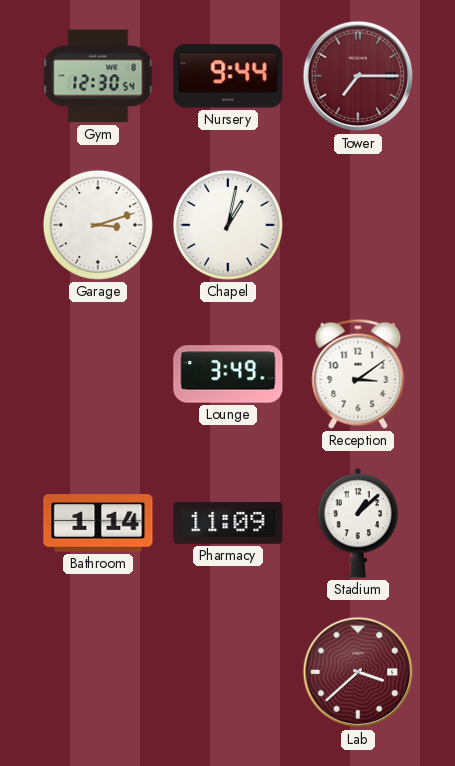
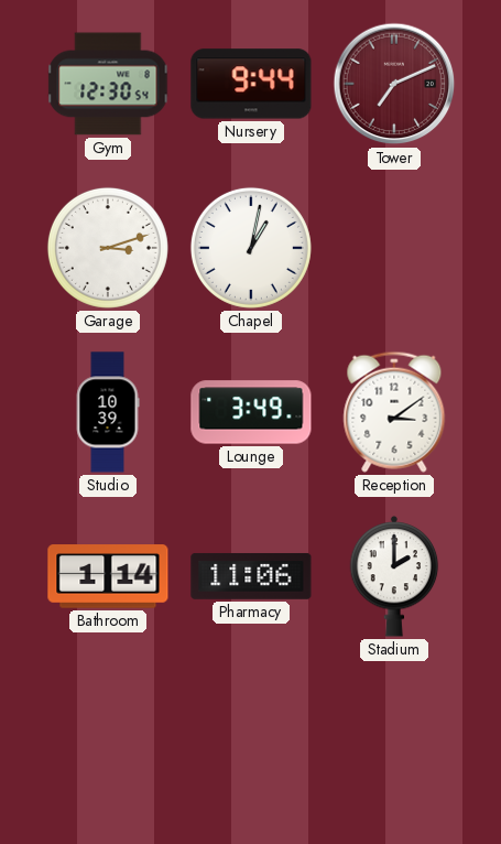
Tower: 7:15 -> 7:11
Studio: none -> 10:39
Pharmacy: 11:09 -> 11:06
Stadium: 1:08 -> 2:00
Lab: 3:38 -> none
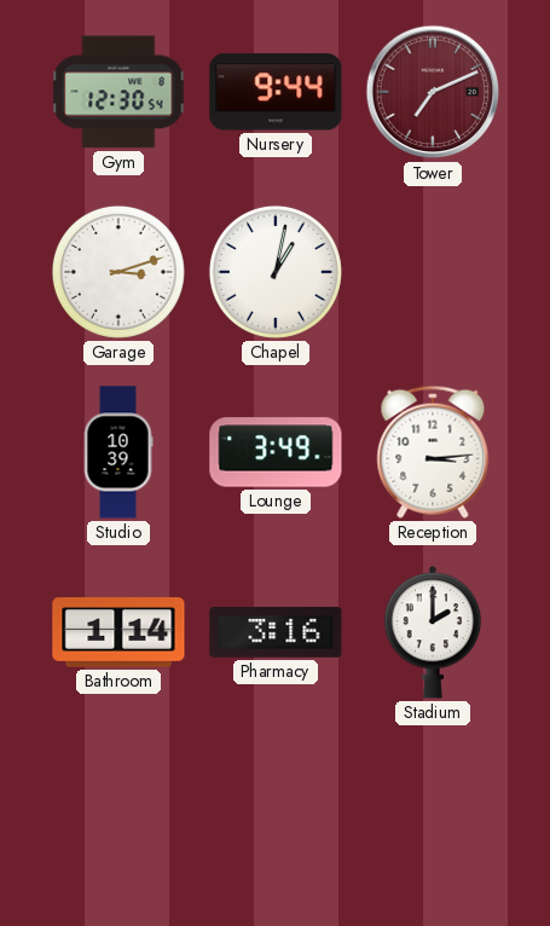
Reception: 3:09 -> 3:14
Pharmacy: 11:06 -> 3:16
